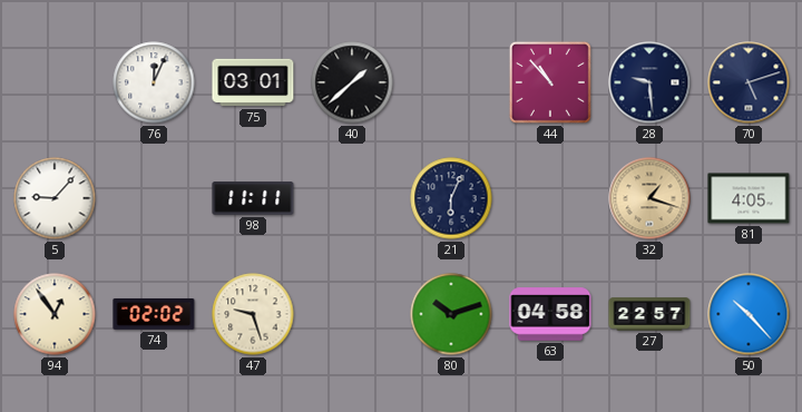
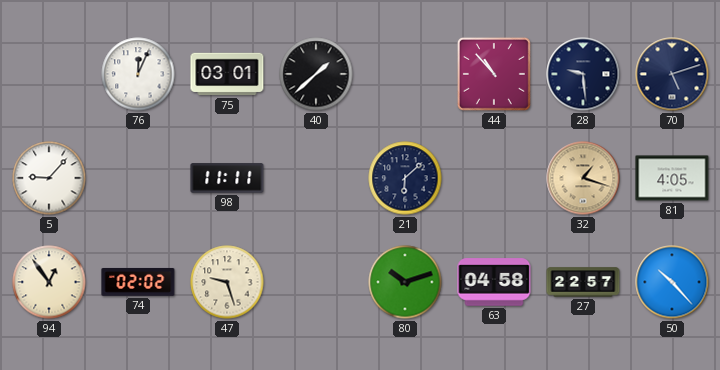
21: 6:04 -> 6:08
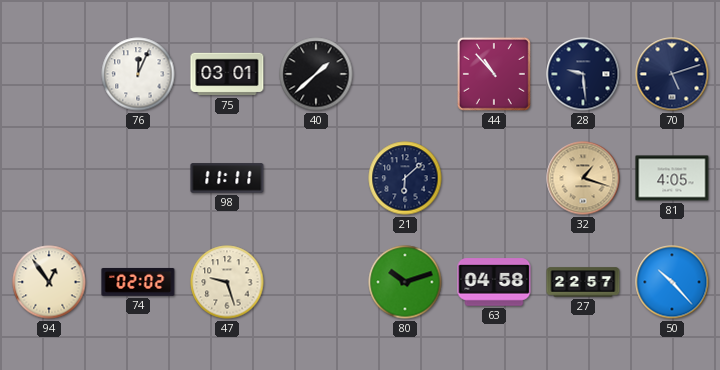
5: 9:07 -> none
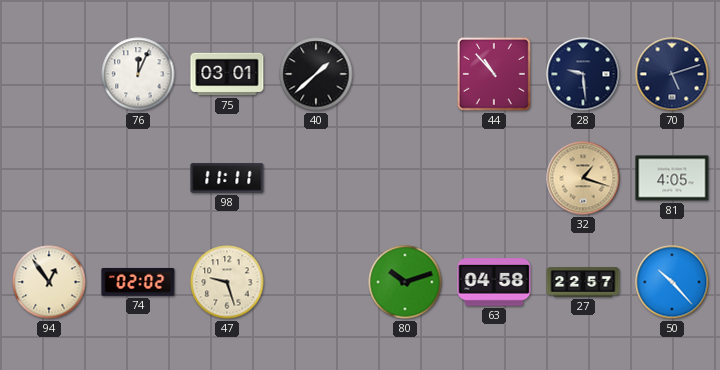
21: 6:08 -> none
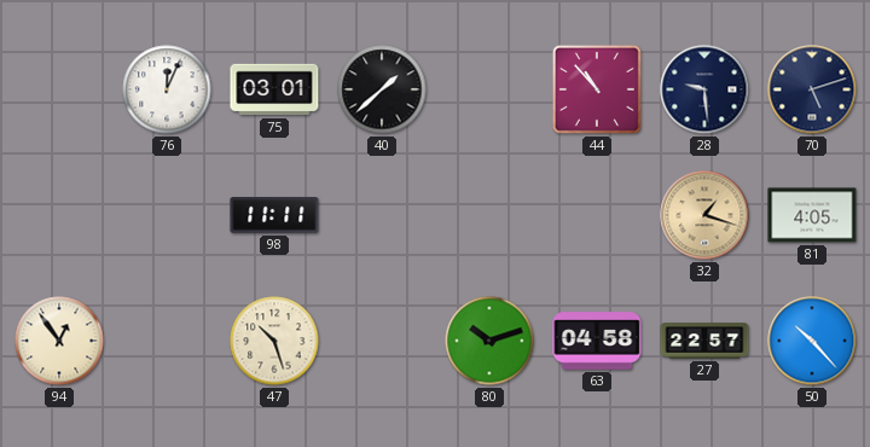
74: 02:02 -> none
47: 9:27 -> 10:27
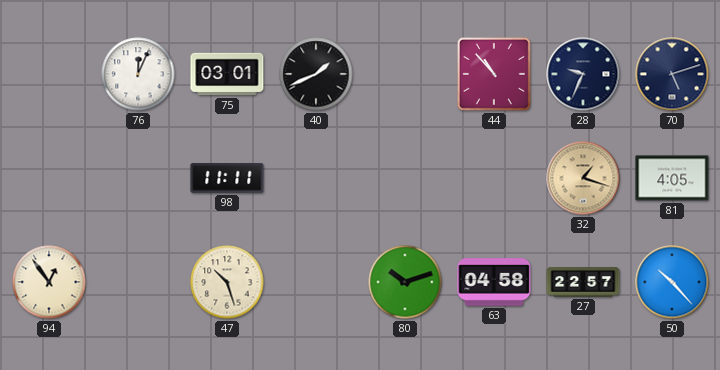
40: 1:38 -> 1:41
28: 9:29 -> 9:34
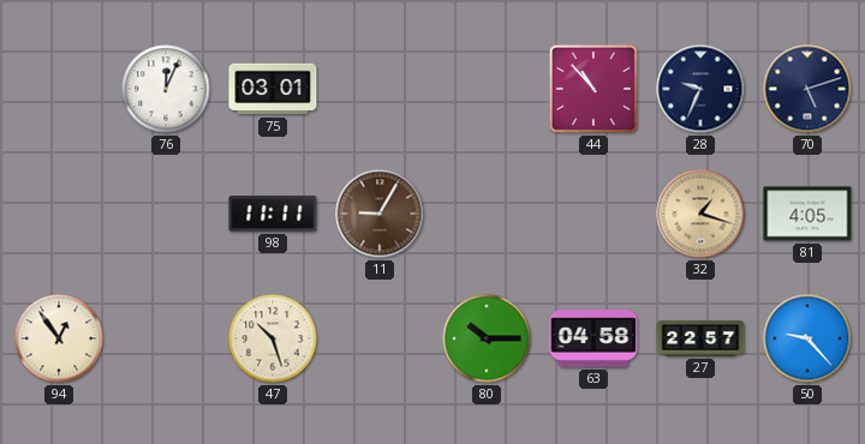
40: 1:41 -> none
11: none -> 9:05
80: 10:12 -> 10:15
50: 10:23 -> 9:23
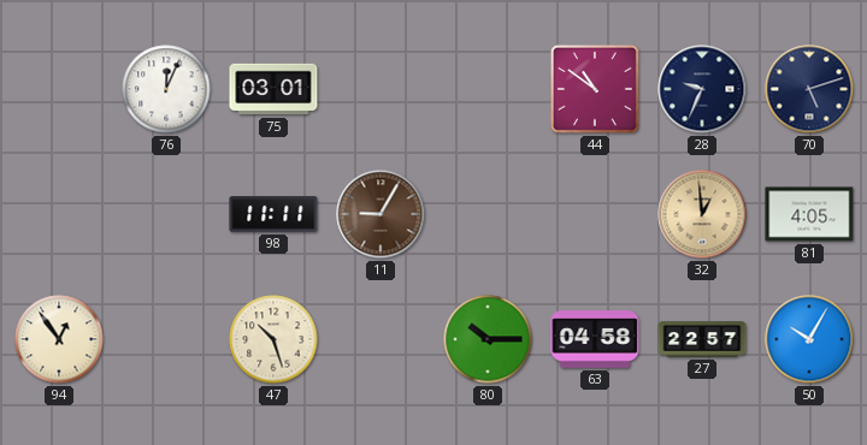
44: 10:53 -> 10:51
32: 1:18 -> 12:59
50: 9:23 -> 10:05
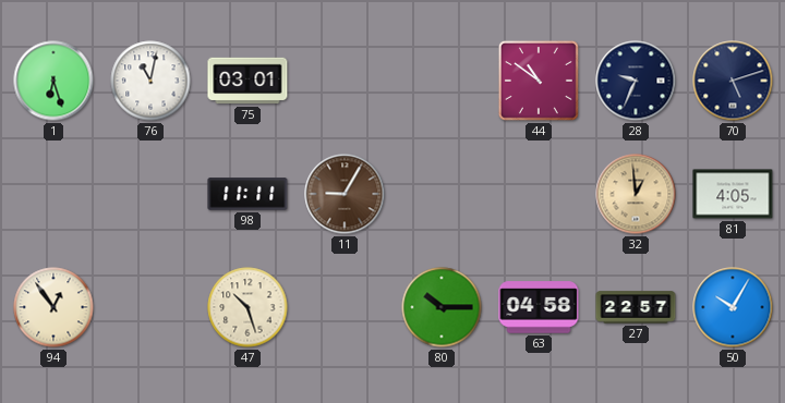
1: none -> 6:27
76: 12:04 -> 11:02
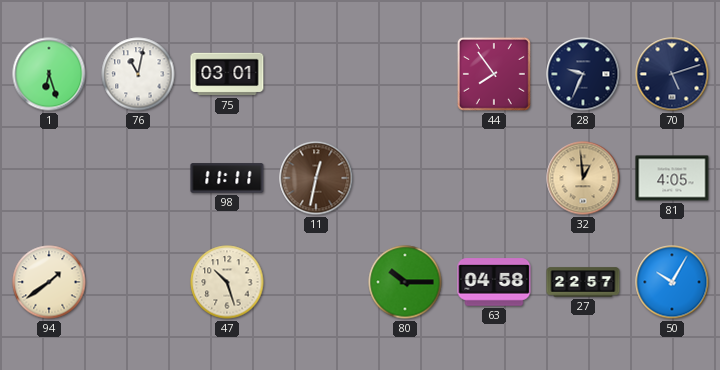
44: 10:51 -> 7:54
11: 9:05 -> 12:32
94: 12:54 -> 1:39
